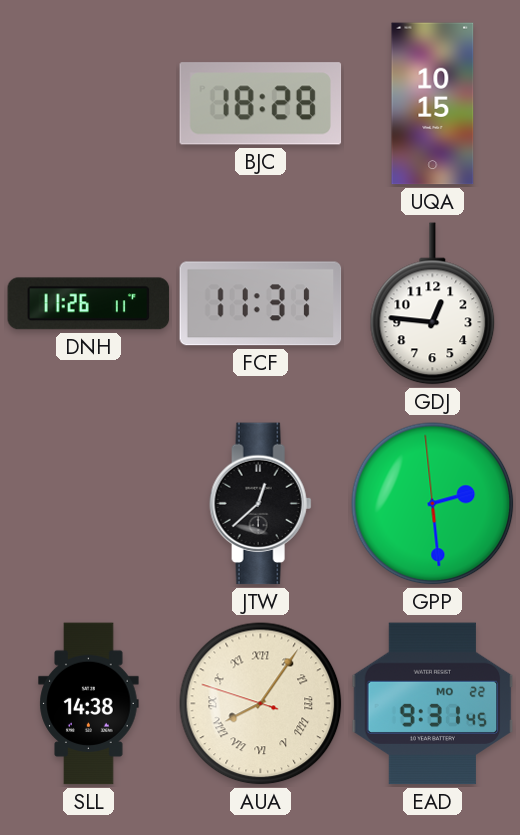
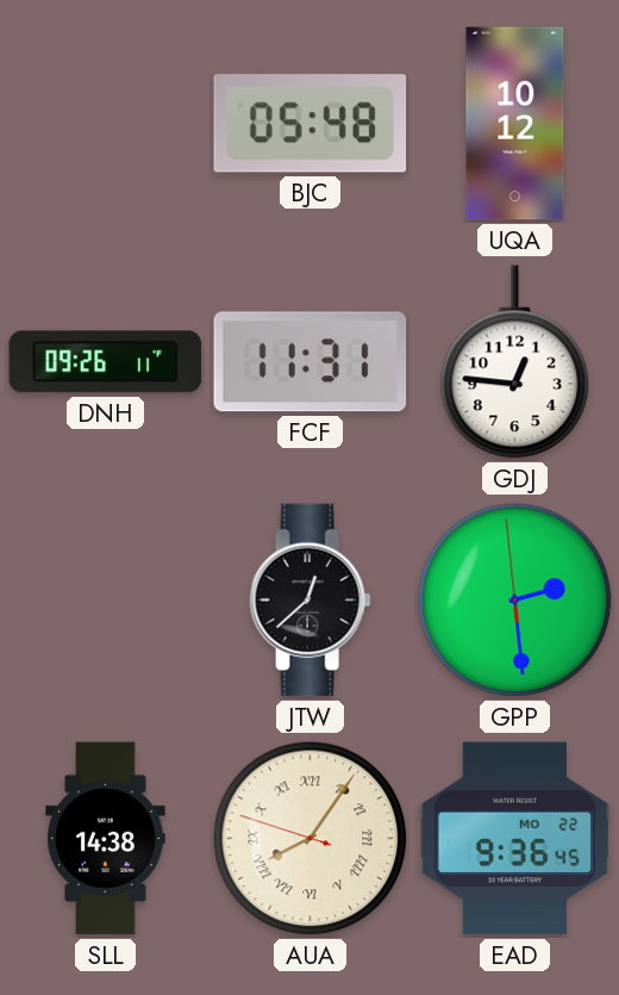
BJC: 18:28 -> 05:48
UQA: 10:15 -> 10:12
DNH: 11:26 -> 09:26
EAD: 9:31 -> 9:36
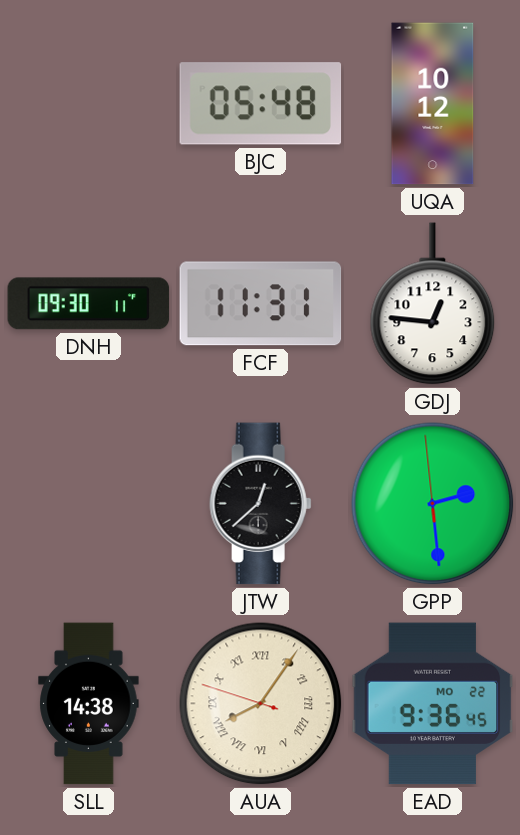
DNH: 09:26 -> 09:30
